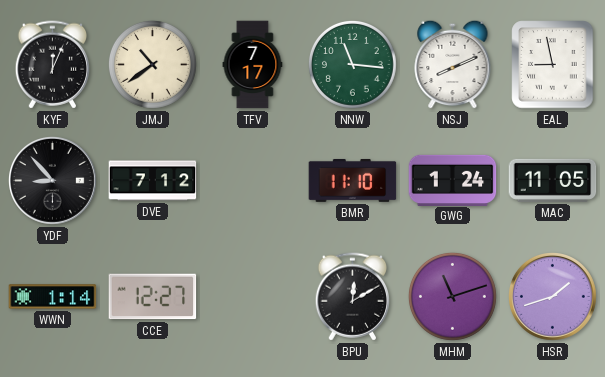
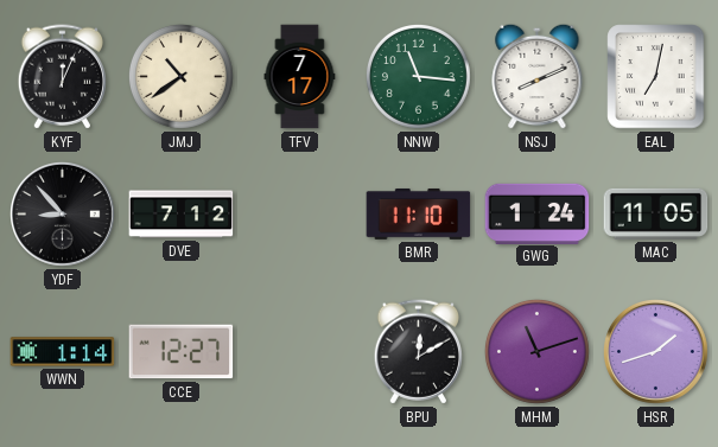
EAL: 8:58 -> 7:02
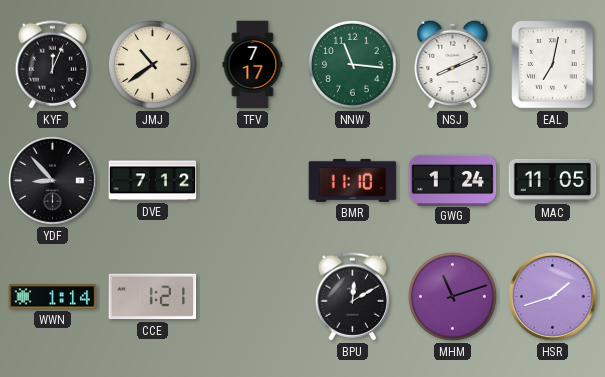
CCE: 12:27 -> 1:21
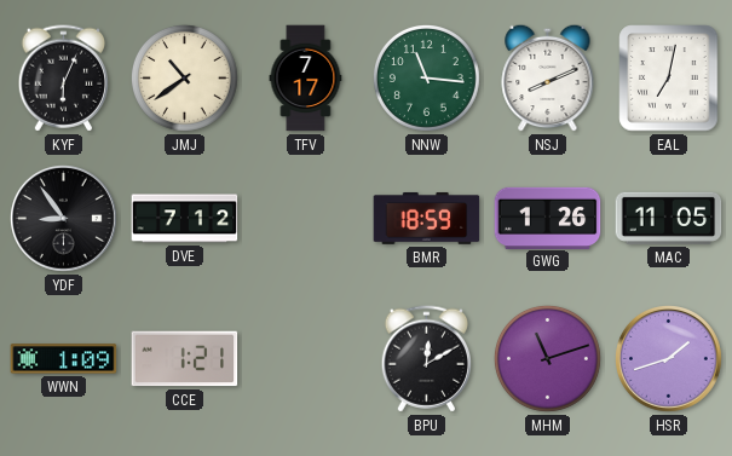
KYF: 12:04 -> 6:04
YDF: 8:53 -> 8:54
BMR: 11:10 -> 18:59
GWG: 1:24 -> 1:26
WWN: 1:14 -> 1:09
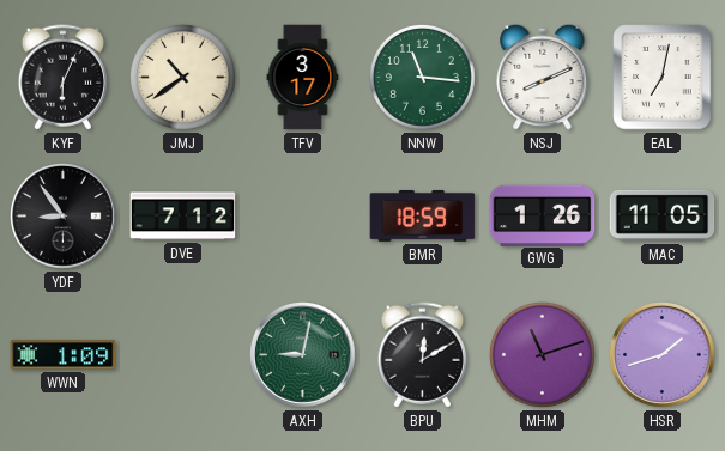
TFV: 7:17 -> 3:17
CCE: 1:21 -> none
AXH: none -> 9:02
